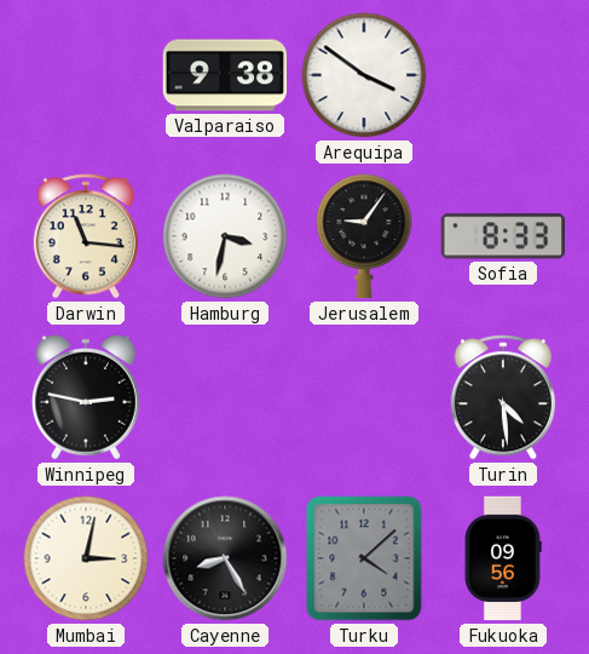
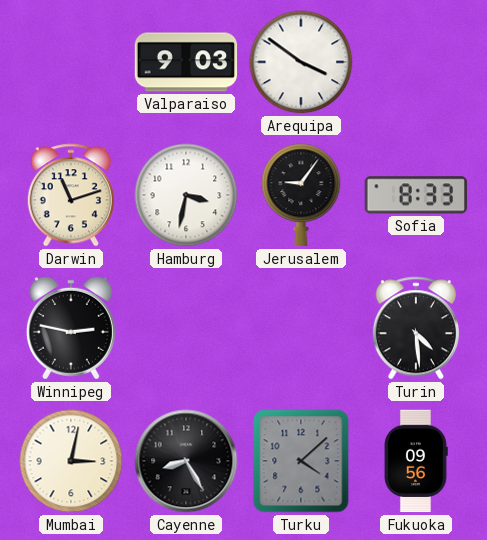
Valparaiso: 9:38 -> 9:03
Darwin: 11:16 -> 11:12
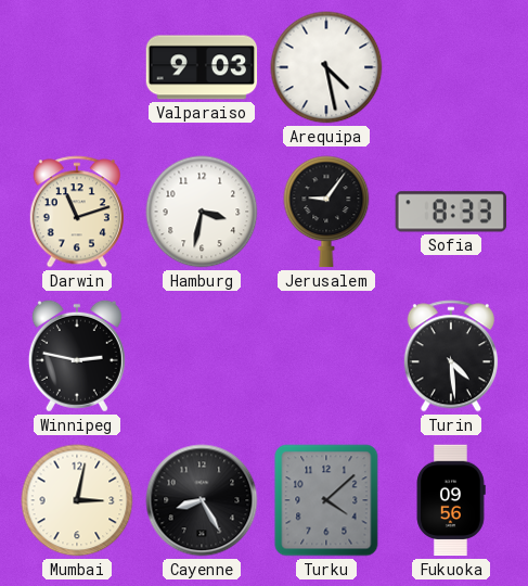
Arequipa: 3:51 -> 4:28
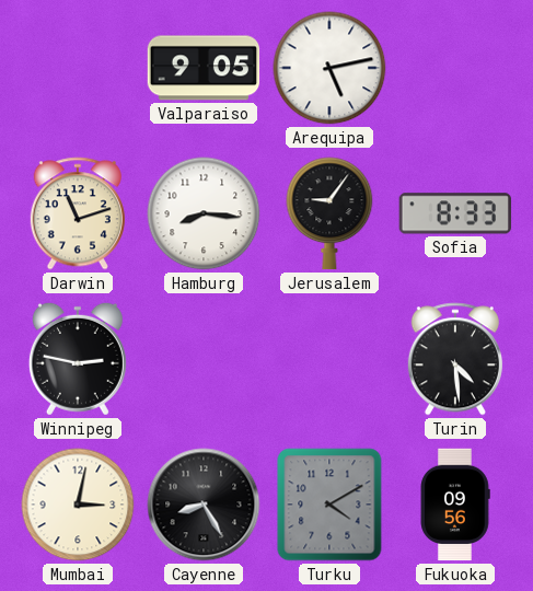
Valparaiso: 9:03 -> 9:05
Arequipa: 4:28 -> 5:13
Hamburg: 3:32 -> 8:16
Turku: 4:08 -> 4:10
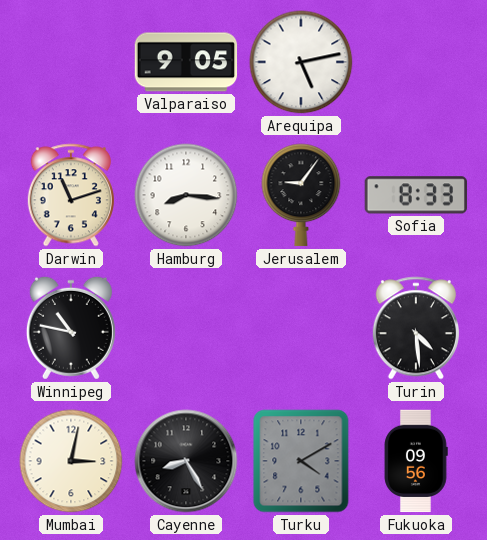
Winnipeg: 2:47 -> 10:47
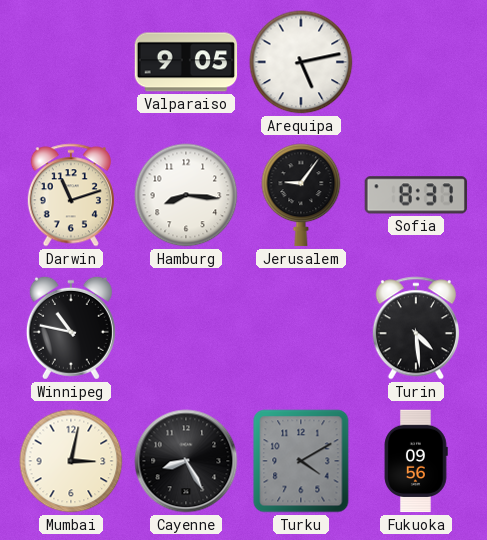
Sofia: 8:33 -> 8:37
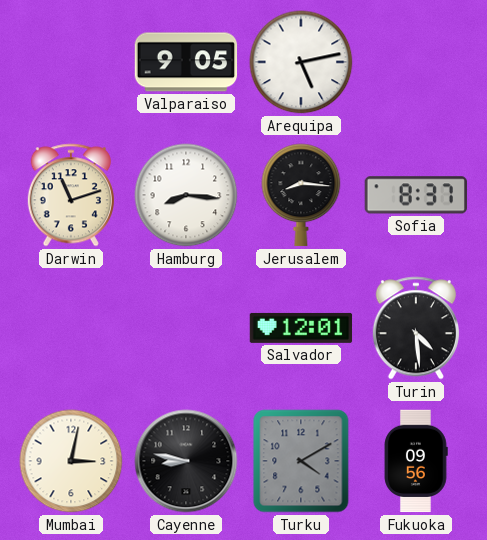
Jerusalem: 9:06 -> 8:16
Winnipeg: 10:47 -> none
Salvador: none -> 12:01
Cayenne: 8:25 -> 8:47
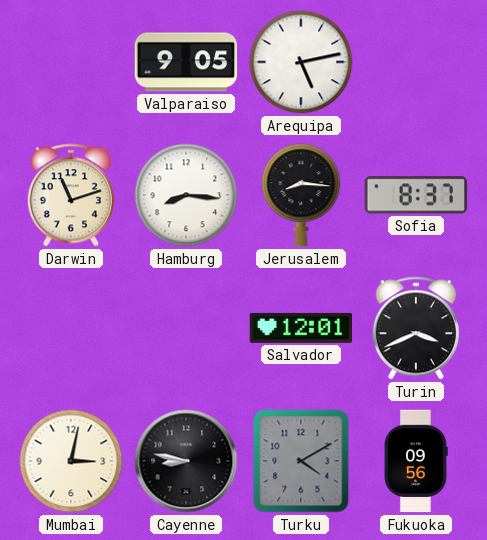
Turin: 4:29 -> 3:41
